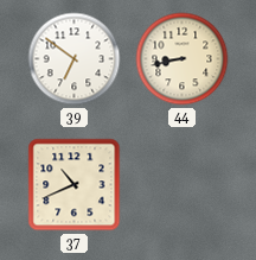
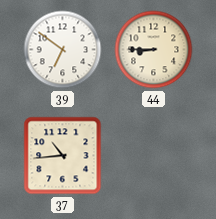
44: 8:43 -> 8:45
37: 10:41 -> 10:44
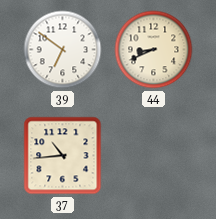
44: 8:45 -> 8:41
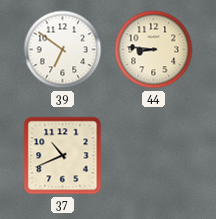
44: 8:41 -> 8:46
37: 10:44 -> 10:41
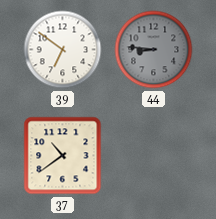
44 dial: cream -> grey
37: 10:41 -> 10:39
